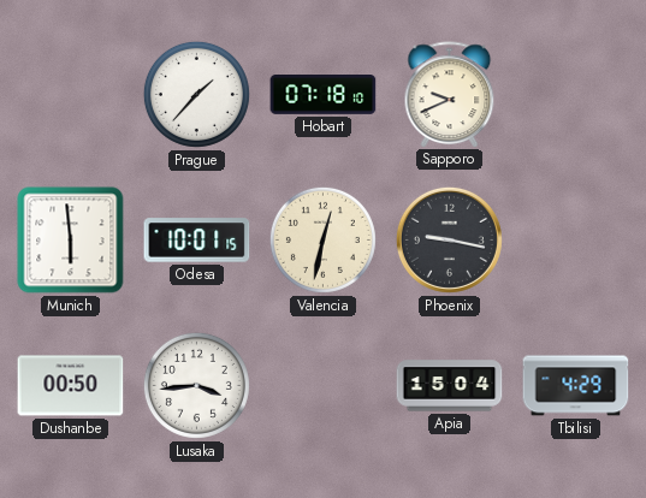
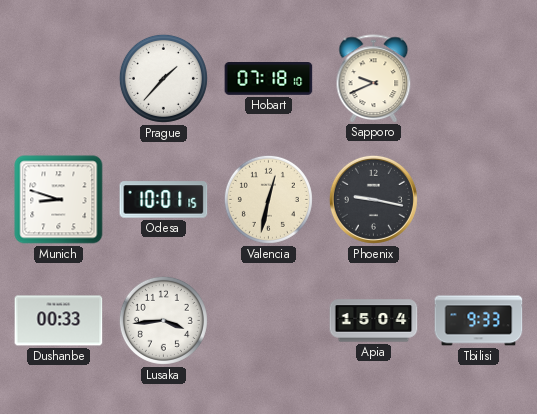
Munich: 5:59 -> 8:48
Dushanbe: 00:50 -> 00:33
Tbilisi: 4:29 -> 9:33
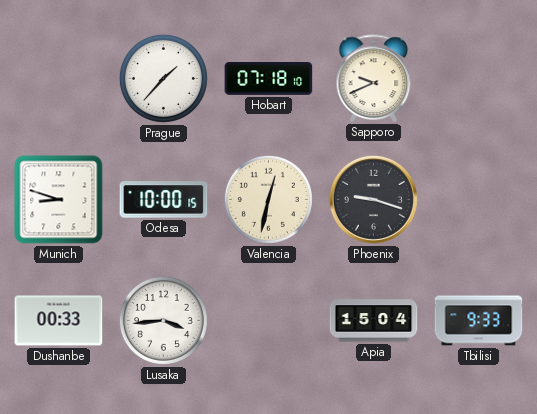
Odesa: 10:01 -> 10:00
Phoenix: 9:17 -> 9:18
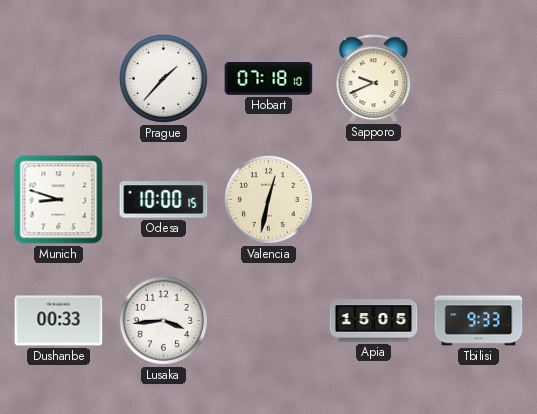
Phoenix: 9:18 -> none
Apia: 15:04 -> 15:05
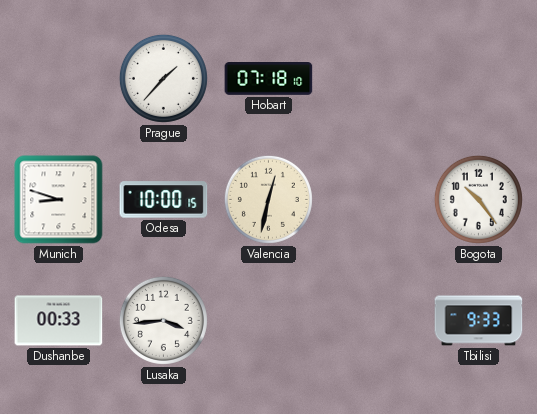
Sapporo: 9:41 -> none
Bogota: none -> 10:24
Apia: 15:05 -> none
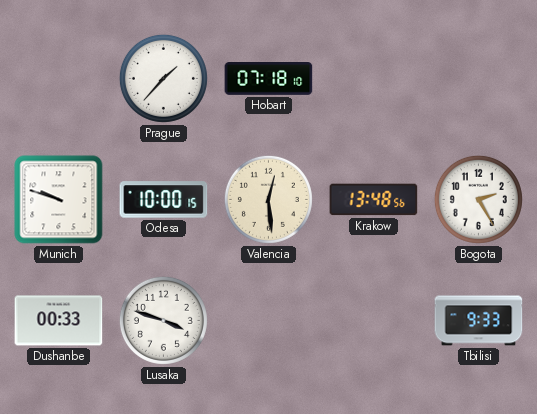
Munich: 8:48 -> 9:48
Valencia: 12:32 -> 12:29
Krakow: none -> 13:48
Bogota: 10:24 -> 2:25
Lusaka: 3:44 -> 3:48
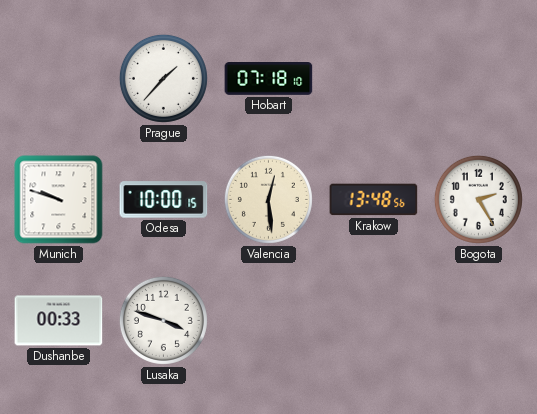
Tbilisi: 9:33 -> none
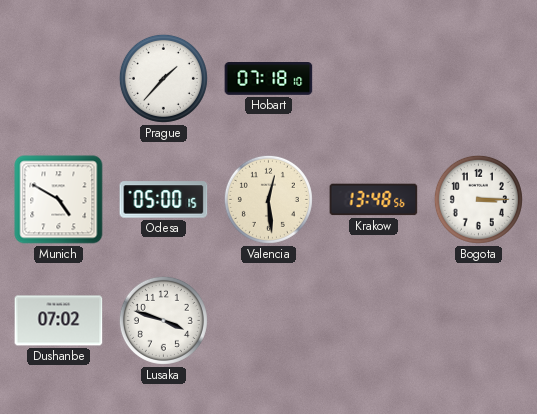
Munich: 9:48 -> 4:50
Odesa: 10:00 -> 05:00
Bogota: 2:25 -> 3:15
Dushanbe: 00:33 -> 07:02
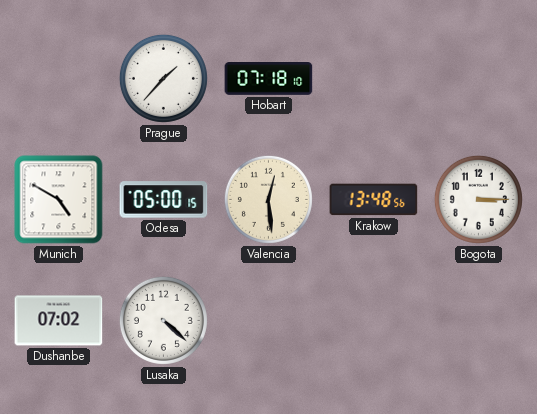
Lusaka: 3:48 -> 4:22
